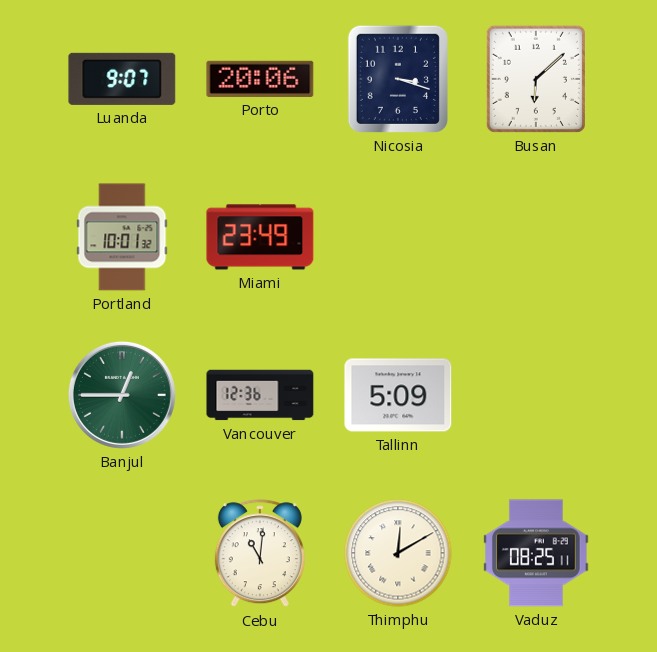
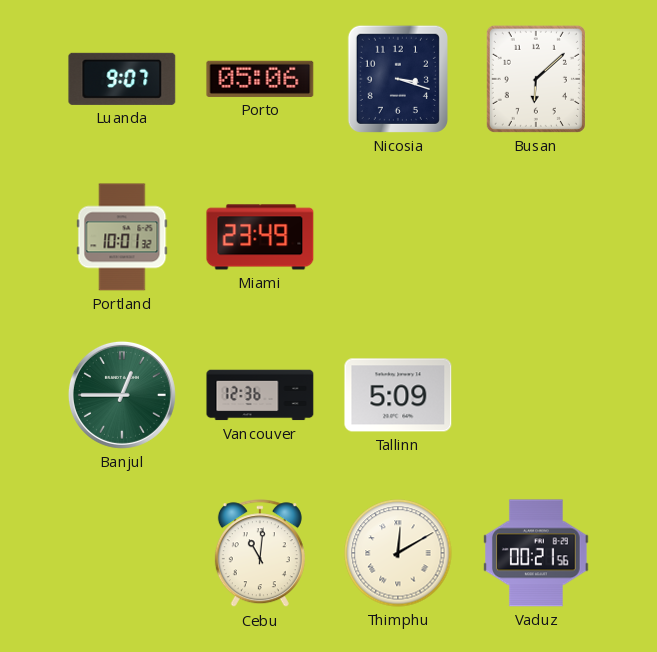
Porto: 20:06 -> 05:06
Vaduz: 08:25 -> 00:21
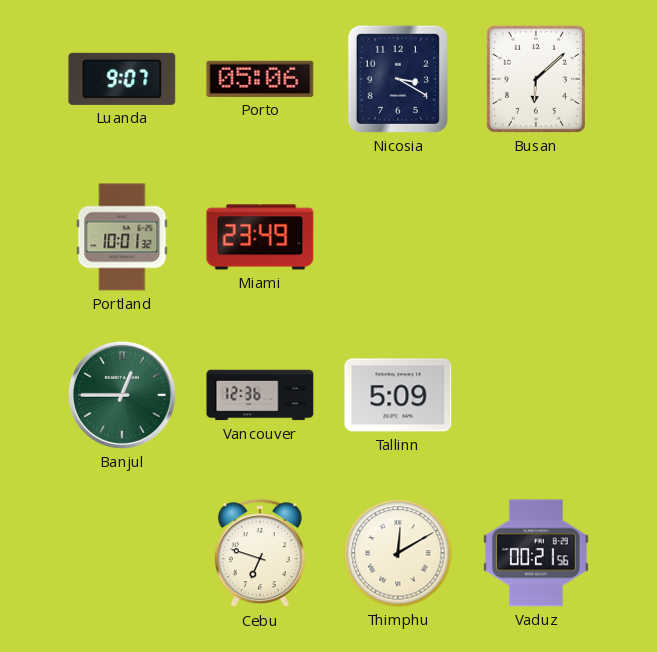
Nicosia: 3:18 -> 3:20
Cebu: 11:01 -> 6:48
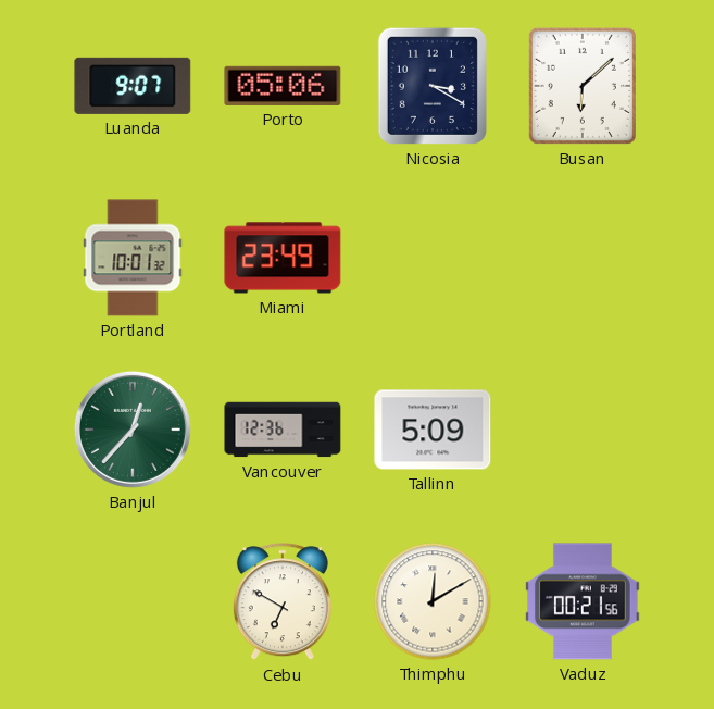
Banjul: 12:45 -> 12:37
Cebu: 6:48 -> 6:50
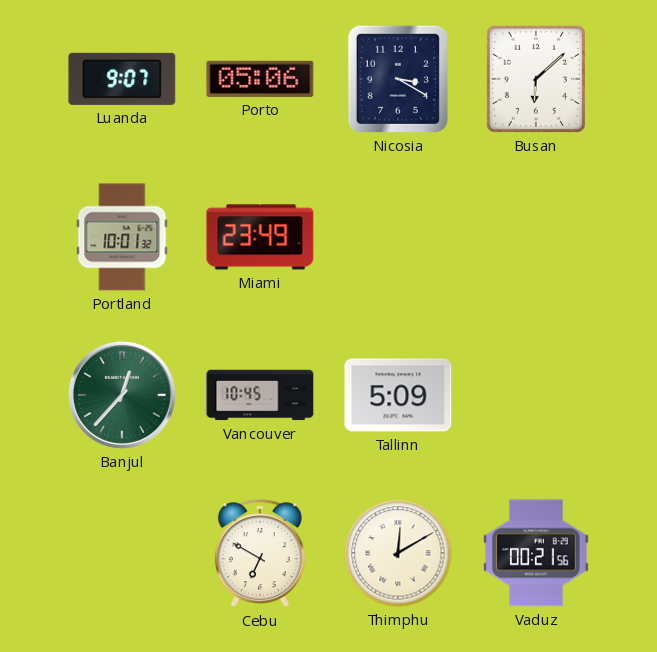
Vancouver: 12:36 -> 10:45
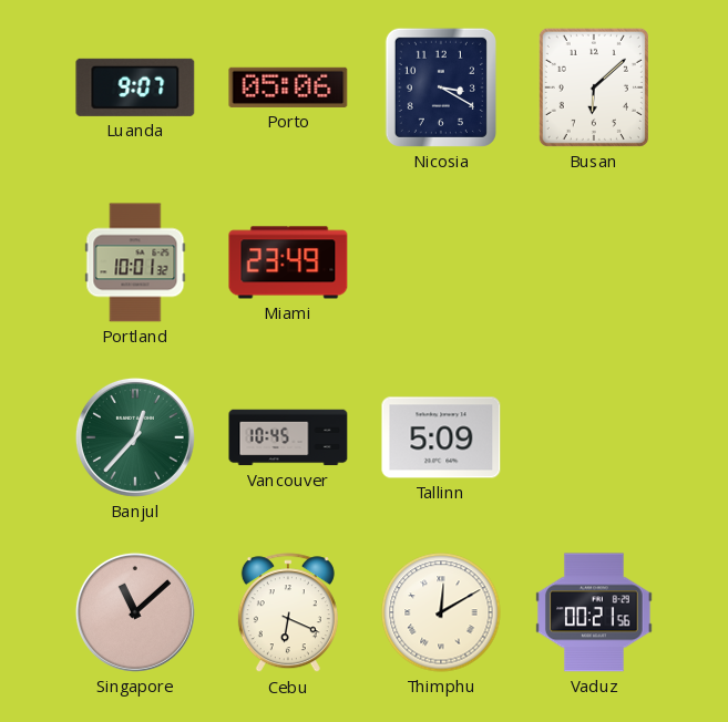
Singapore: none -> 11:08
Cebu: 6:50 -> 6:19
